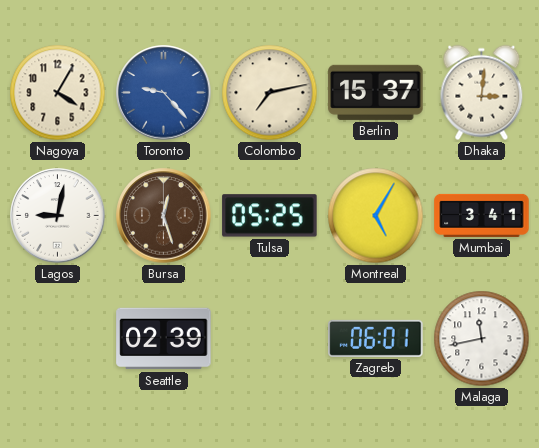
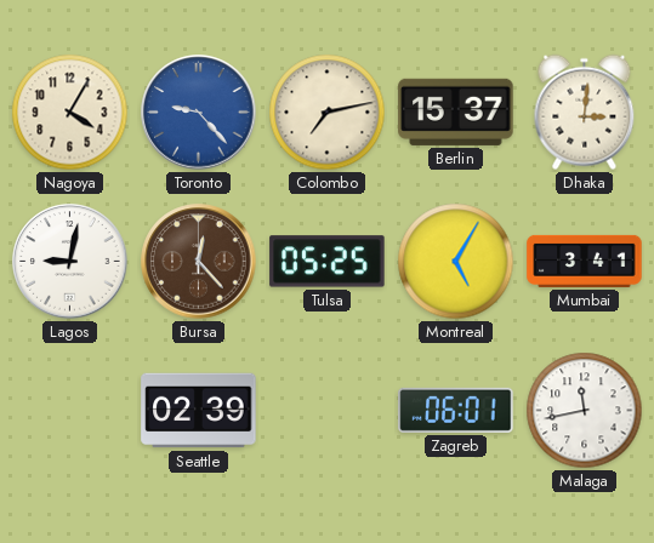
Bursa: 12:27 -> 12:23
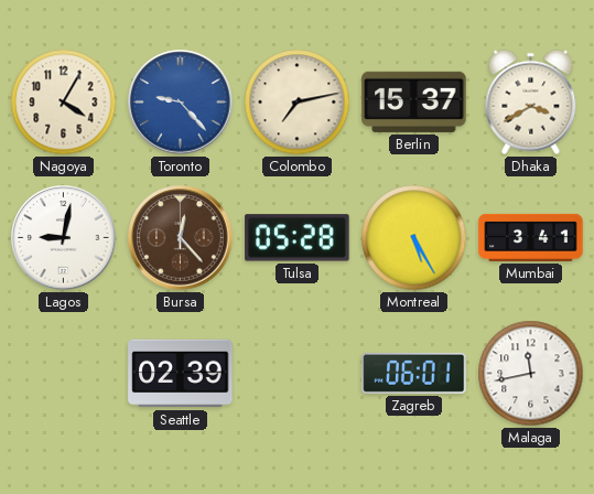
Dhaka: 3:01 -> 3:40
Tulsa: 05:25 -> 05:28
Montreal: 5:05 -> 5:25
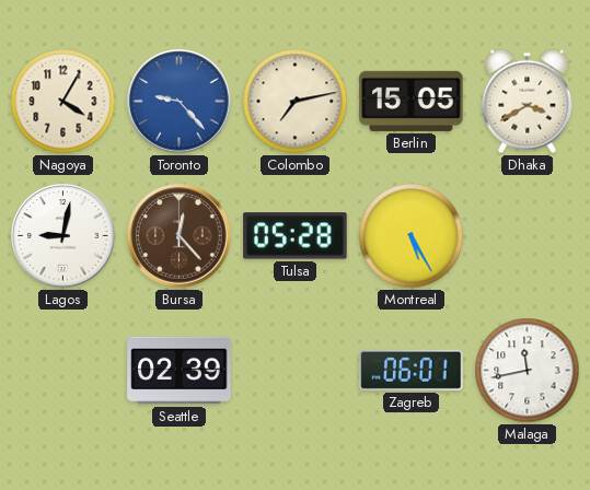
Berlin: 15:37 -> 15:05
Mumbai: 3:41 -> none
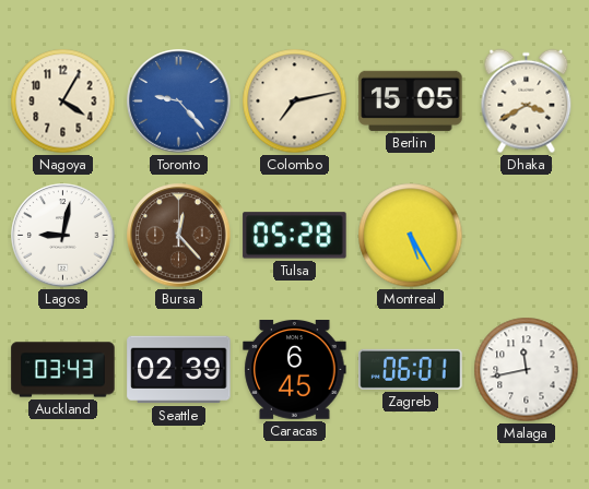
Auckland: none -> 03:43
Caracas: none -> 6:45
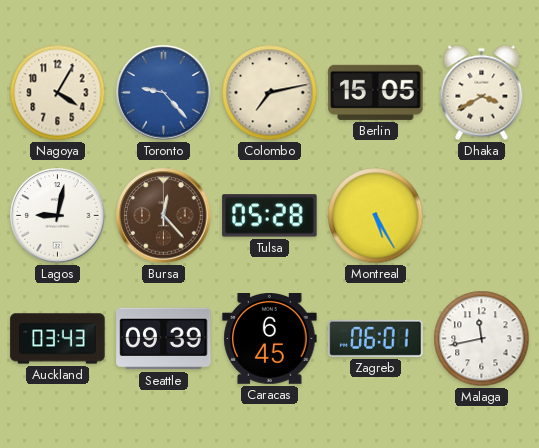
Seattle: 02:39 -> 09:39
